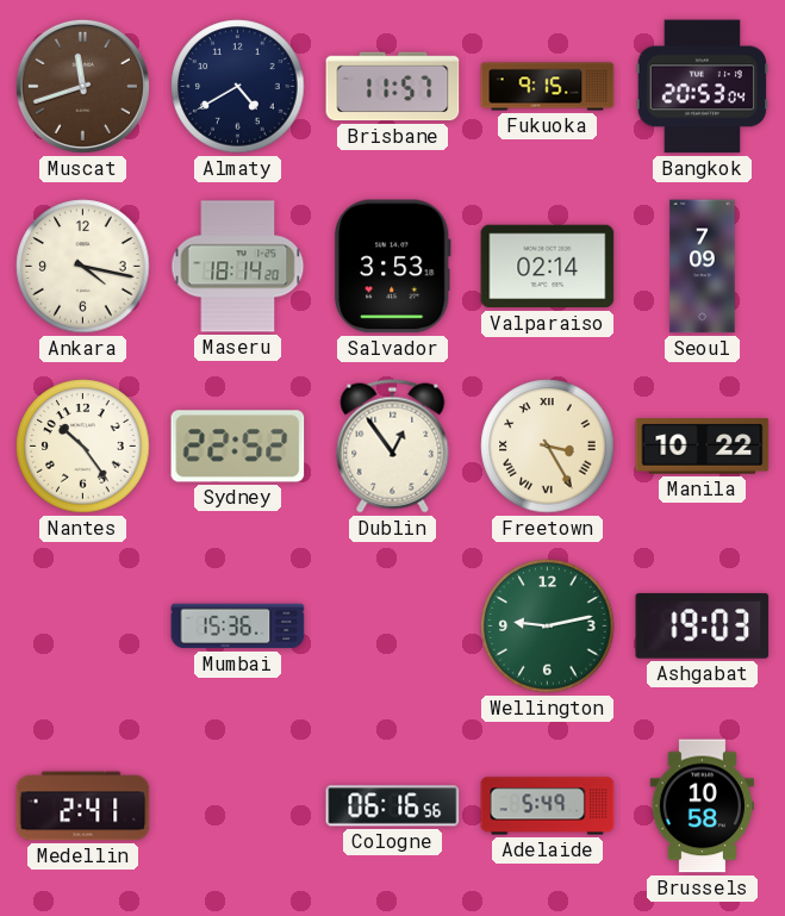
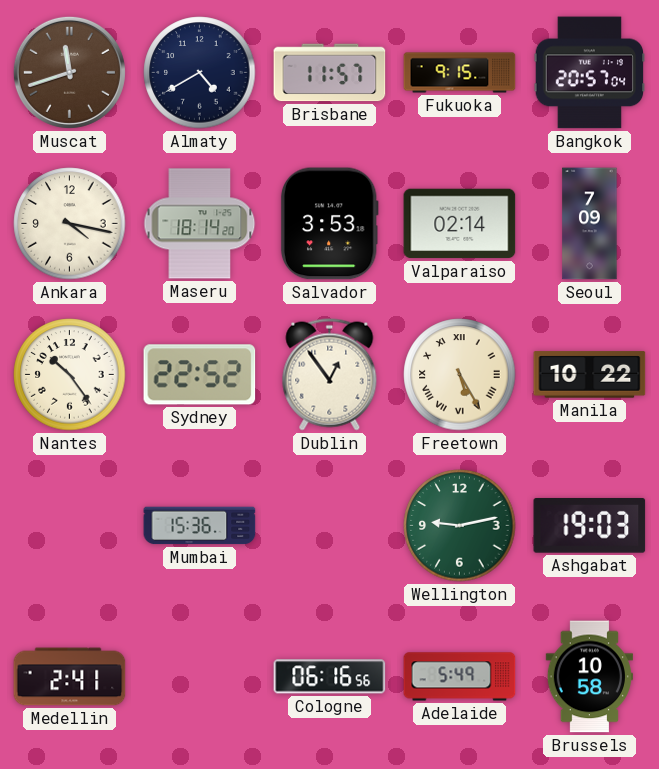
Bangkok: 20:53 -> 20:57
Freetown: 3:25 -> 5:25
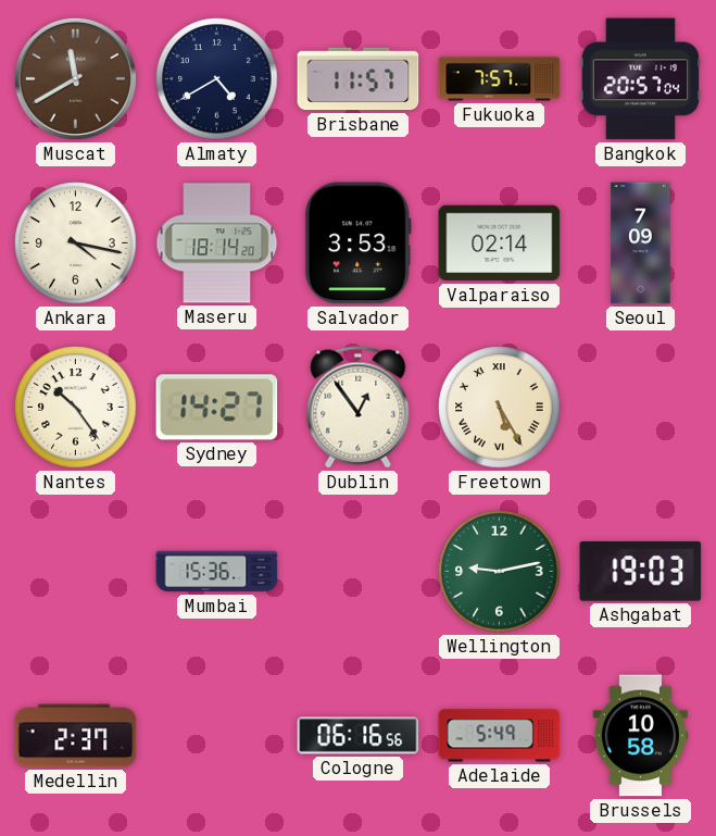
Muscat: 11:42 -> 11:40
Fukuoka: 9:15 -> 7:57
Sydney: 22:52 -> 14:27
Manila: 10:22 -> none
Medellin: 2:41 -> 2:37
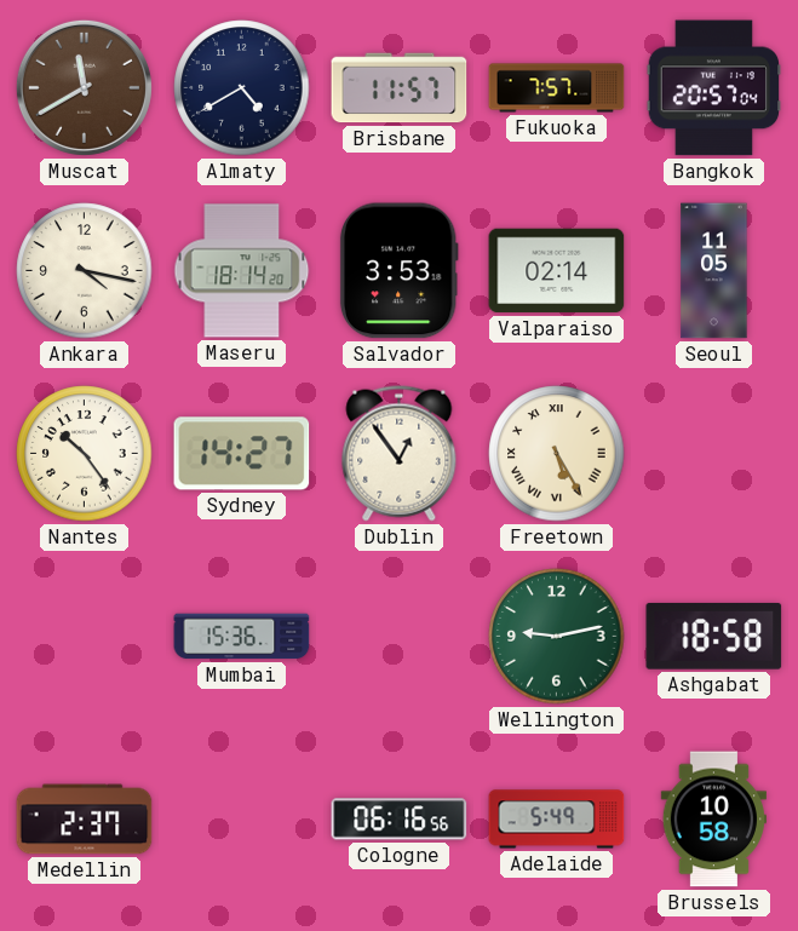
Seoul: 7:09 -> 11:05
Ashgabat: 19:03 -> 18:58
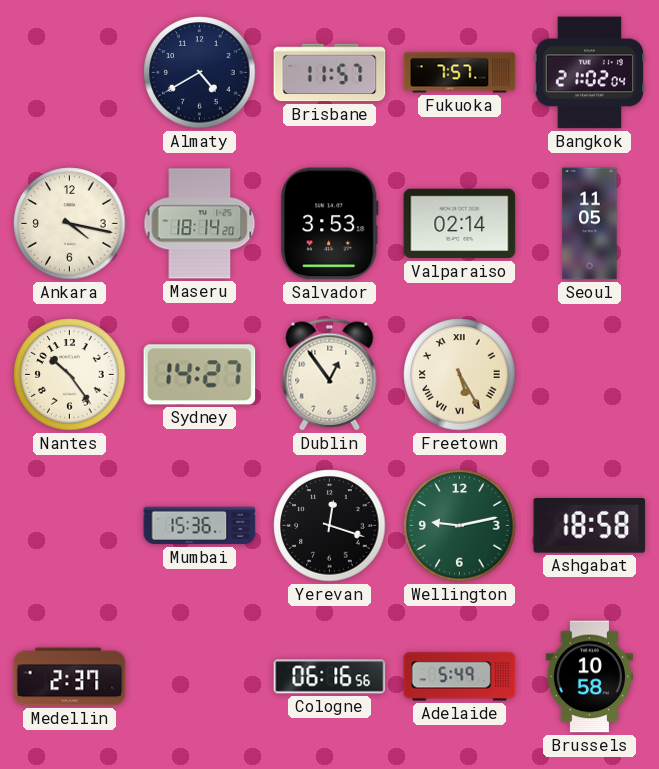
Muscat: 11:40 -> none
Bangkok: 20:57 -> 21:02
Yerevan: none -> 12:18
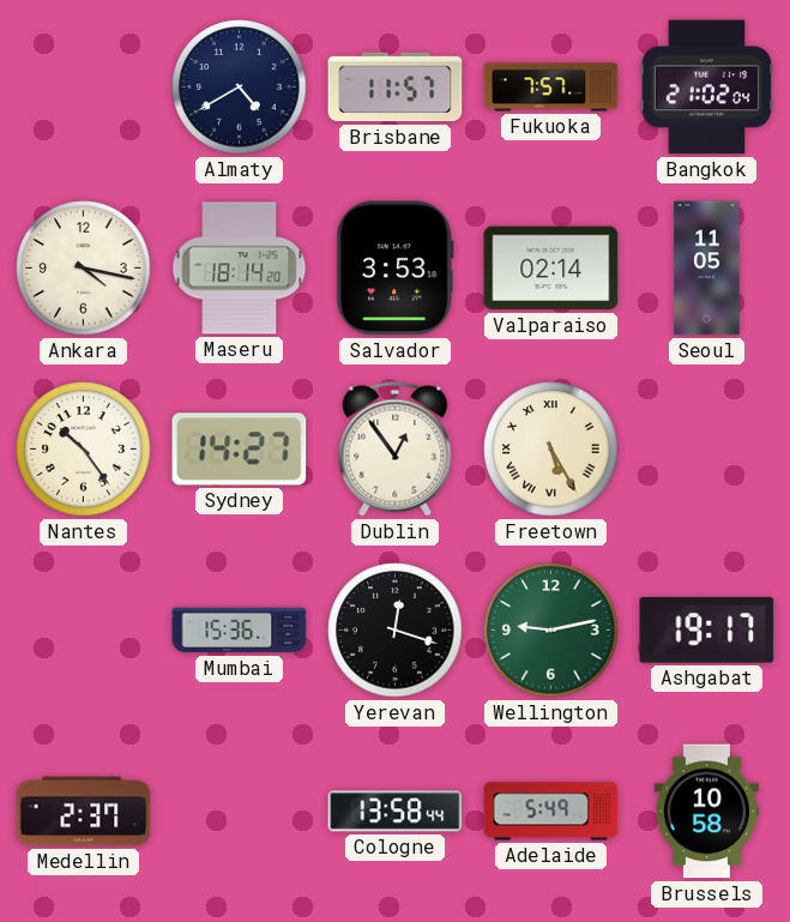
Ashgabat: 18:58 -> 19:17
Cologne: 06:16 -> 13:58
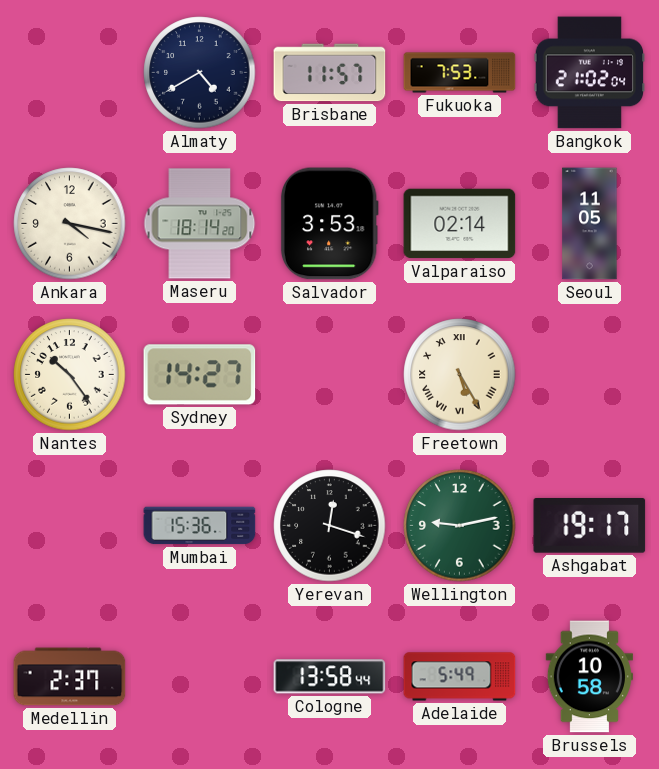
Fukuoka: 7:57 -> 7:53
Dublin: 12:54 -> none
